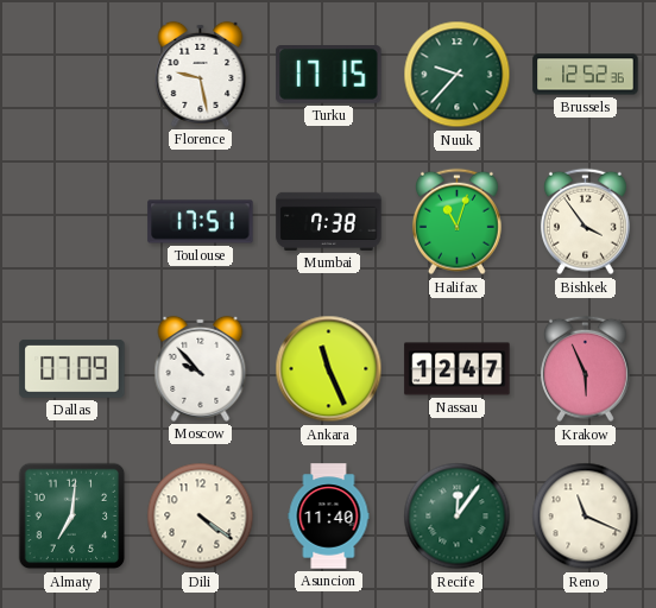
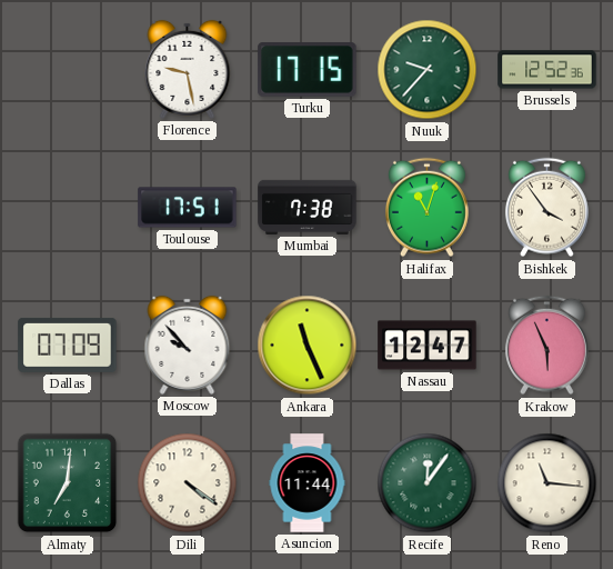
Asuncion: 11:40 -> 11:44
Reno: 11:19 -> 11:16
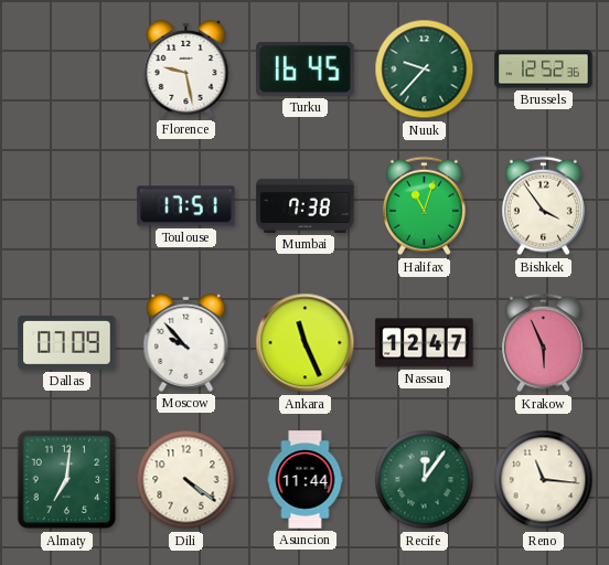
Turku: 17:15 -> 16:45
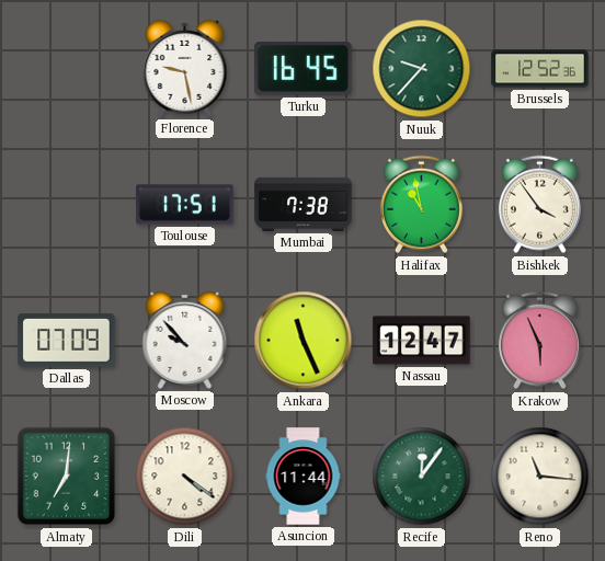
Halifax: 11:03 -> 10:58
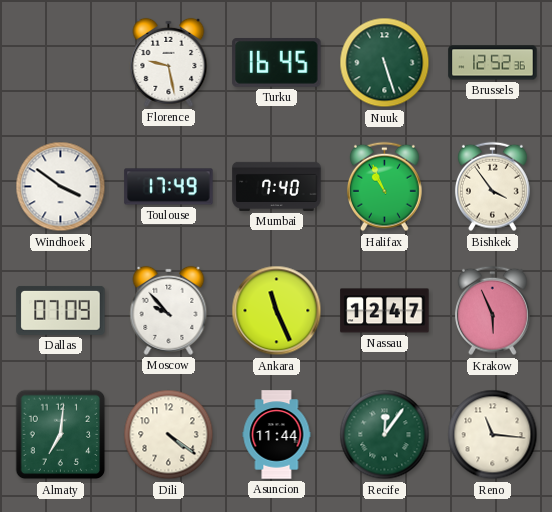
Nuuk: 9:37 -> 5:27
Windhoek: none -> 3:51
Toulouse: 17:51 -> 17:49
Mumbai: 7:38 -> 7:40
Halifax: 10:58 -> 10:56
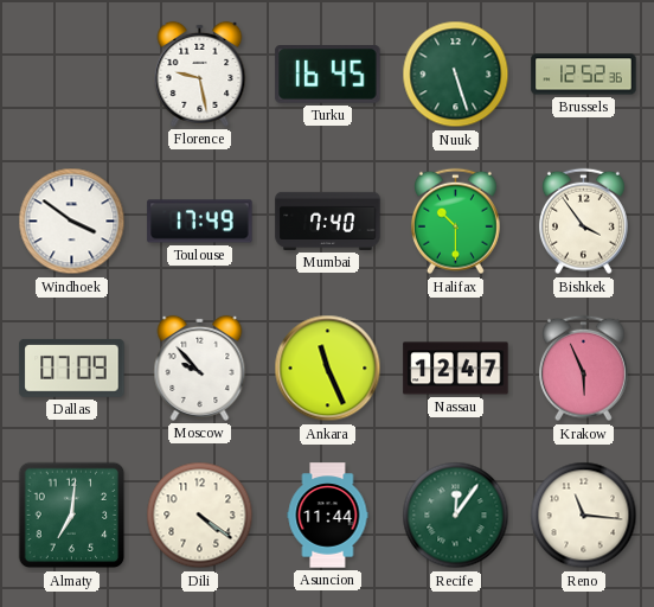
Halifax: 10:56 -> 10:30
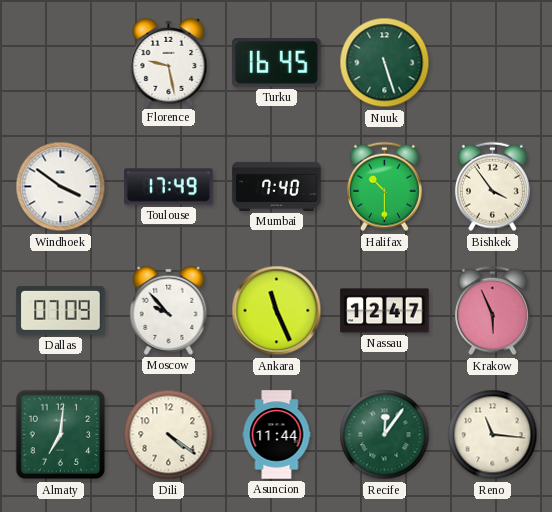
Brussels: 12:52 -> none
